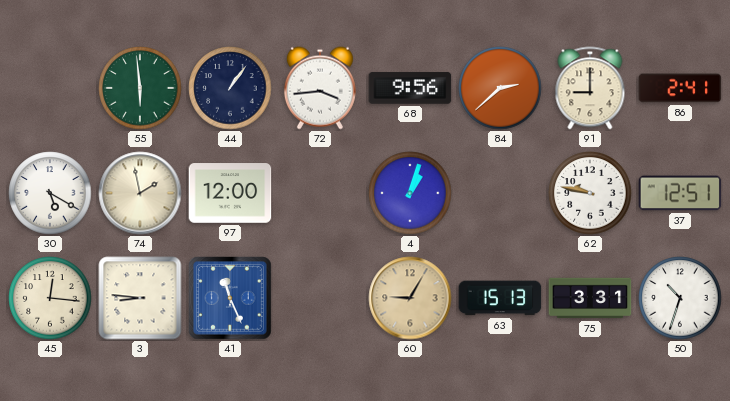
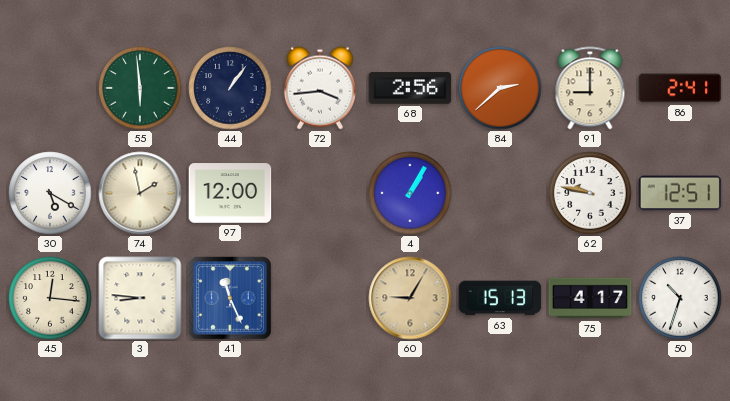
68: 9:56 -> 2:56
4: 1:03 -> 1:05
75: 3:31 -> 4:17
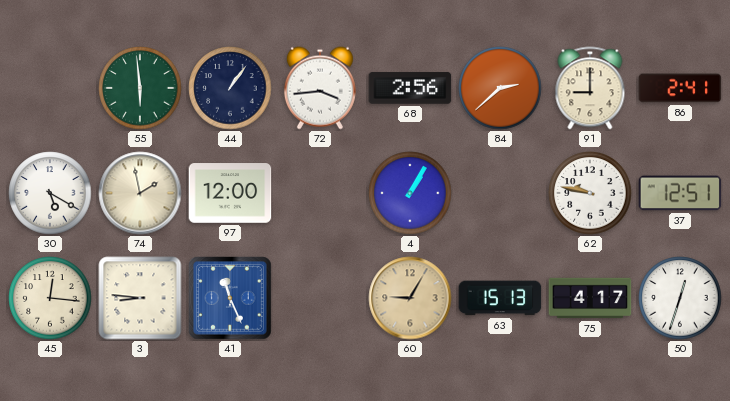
50: 10:33 -> 12:33
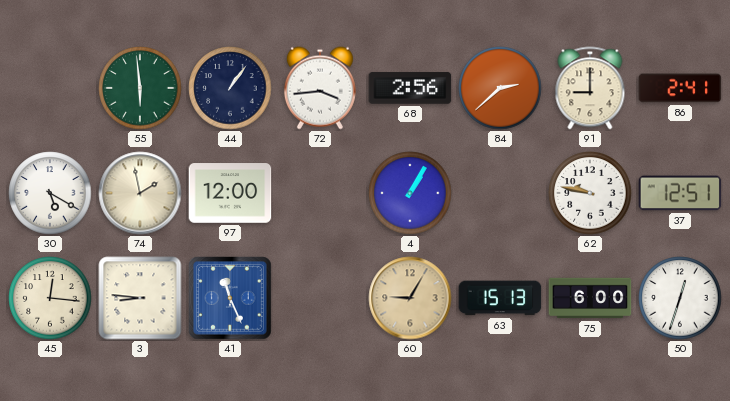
75: 4:17 -> 6:00
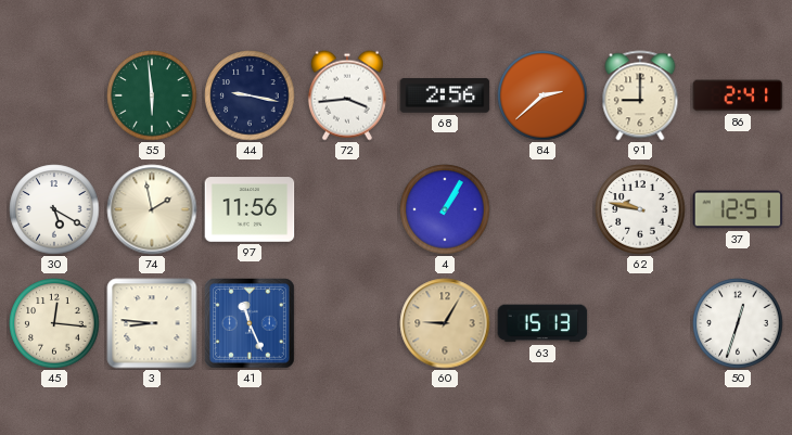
44: 1:06 -> 9:17
97: 12:00 -> 11:56
75: 6:00 -> none
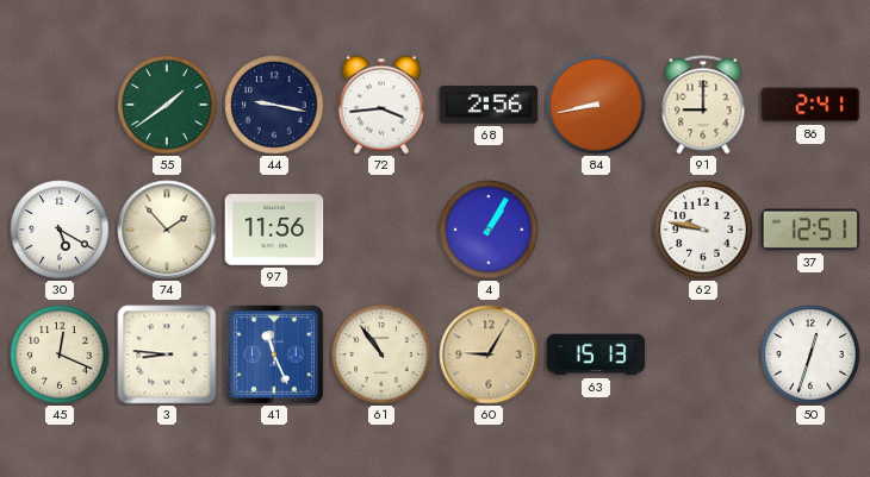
55: 5:59 -> 1:39
84: 2:38 -> 8:43
74: 1:58 -> 1:53
45: 12:16 -> 12:19
61: none -> 10:54
